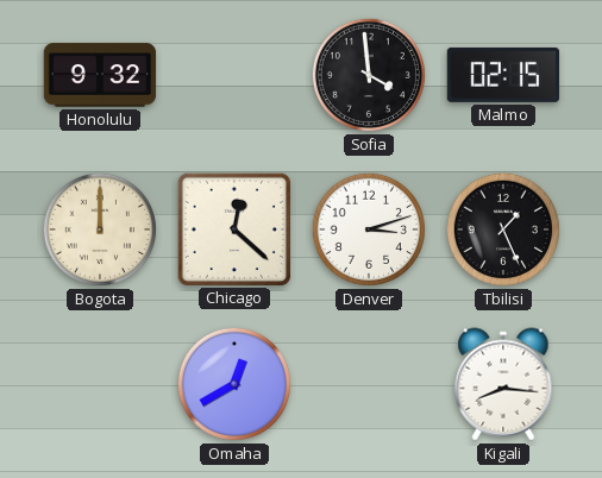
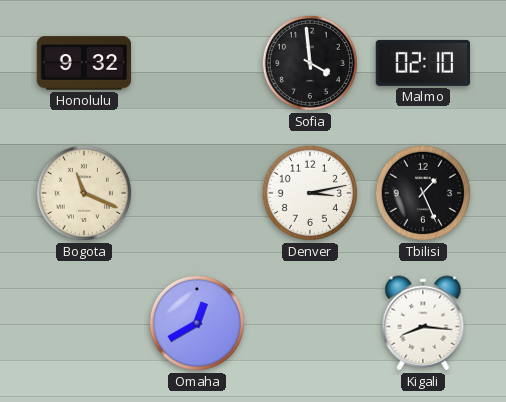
Malmo: 02:15 -> 02:10
Bogota: 12:00 -> 11:19
Chicago: 12:22 -> none
Denver: 3:12 -> 3:13
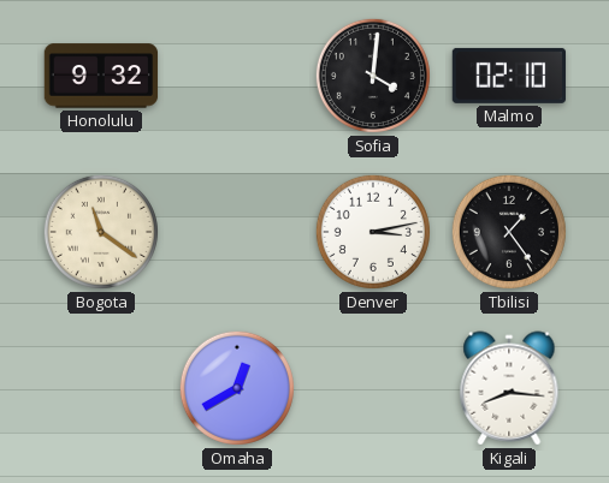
Sofia: 3:59 -> 4:01
Bogota: 11:19 -> 11:21
Tbilisi: 1:26 -> 1:24
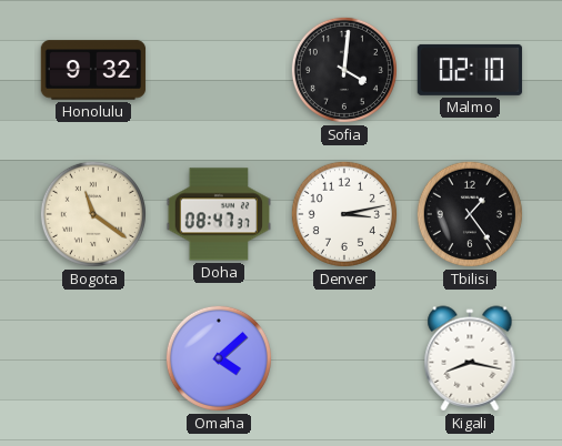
Doha: none -> 08:47
Omaha: 12:40 -> 4:08
Kigali: 8:16 -> 8:17
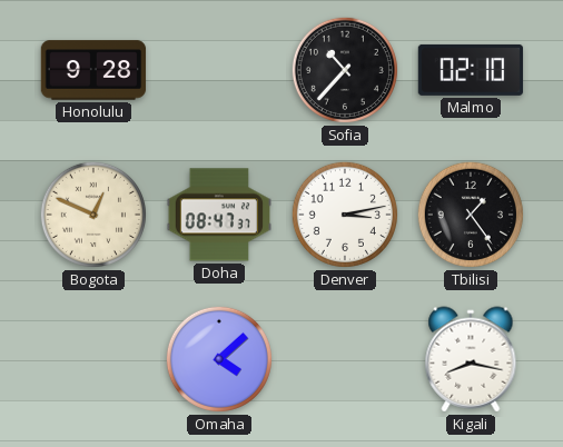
Honolulu: 9:32 -> 9:28
Sofia: 4:01 -> 10:37
Bogota: 11:21 -> 12:49
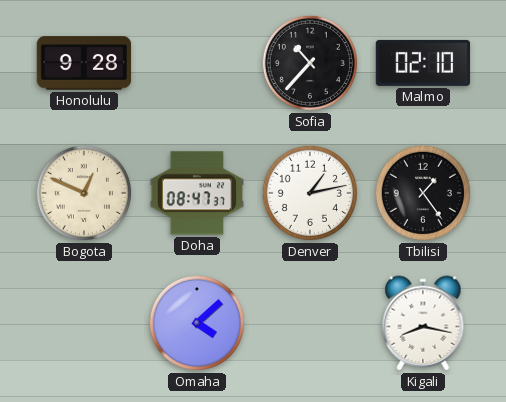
Denver: 3:13 -> 1:13
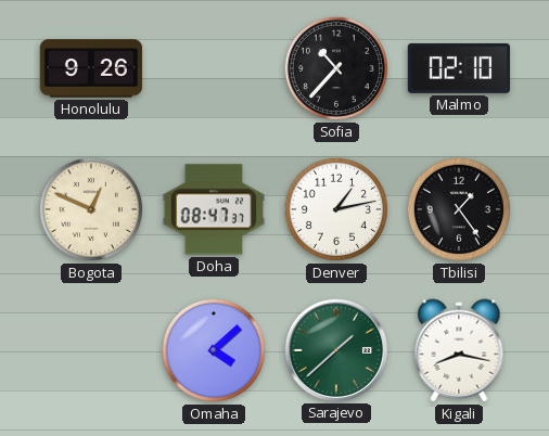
Honolulu: 9:28 -> 9:26
Sarajevo: none -> 1:38
